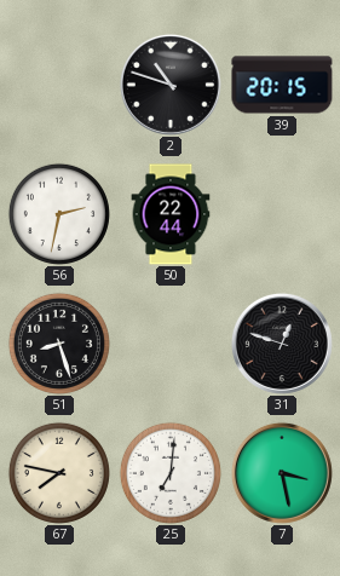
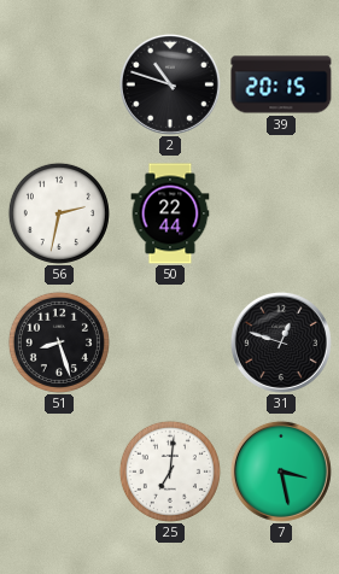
67: 7:47 -> none
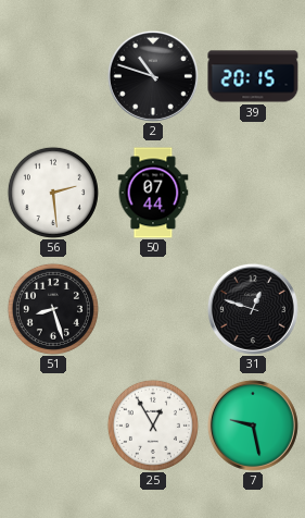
56: 2:32 -> 2:29
50: 22:44 -> 07:44
25: 7:01 -> 12:55
7: 3:28 -> 9:28
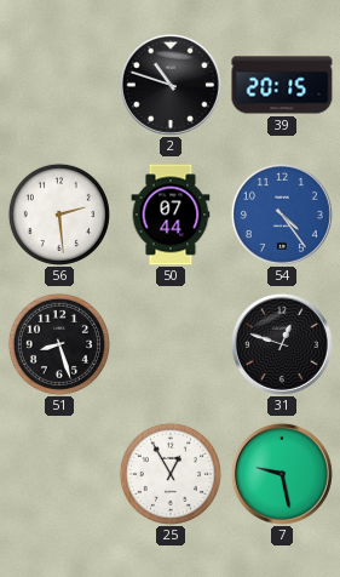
54: none -> 4:24
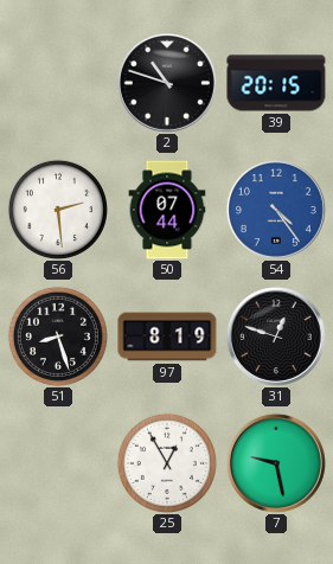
97: none -> 8:19
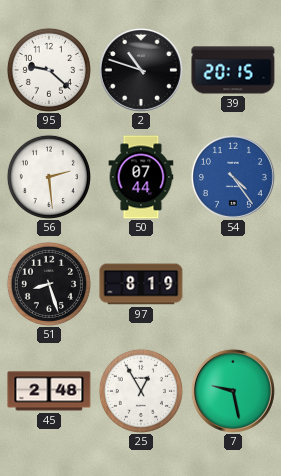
95: none -> 9:22
31: 12:48 -> none
45: none -> 2:48
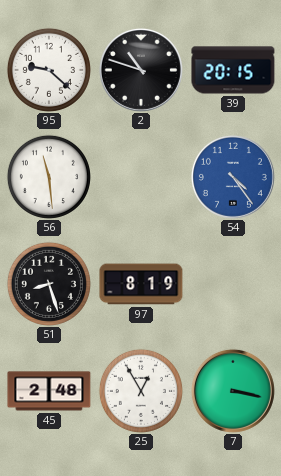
56: 2:29 -> 11:29
50: 07:44 -> none
7: 9:28 -> 3:17
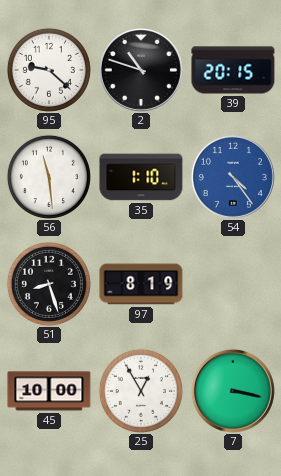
35: none -> 1:10
45: 2:48 -> 10:00
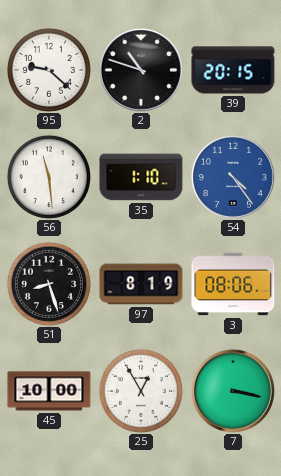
3: none -> 08:06
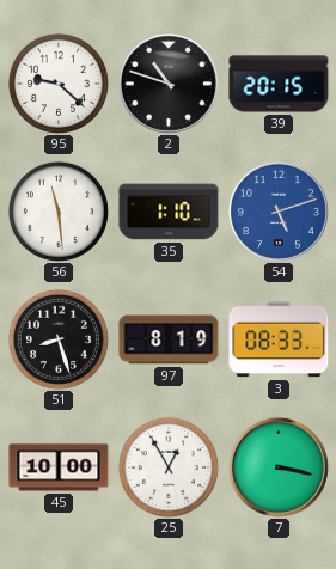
54: 4:24 -> 5:12
3: 08:06 -> 08:33
